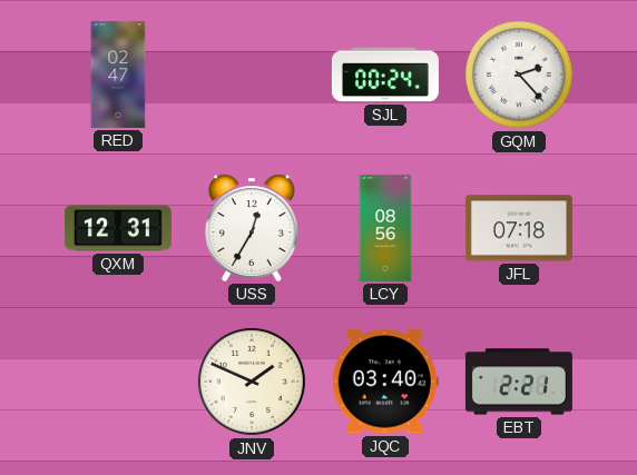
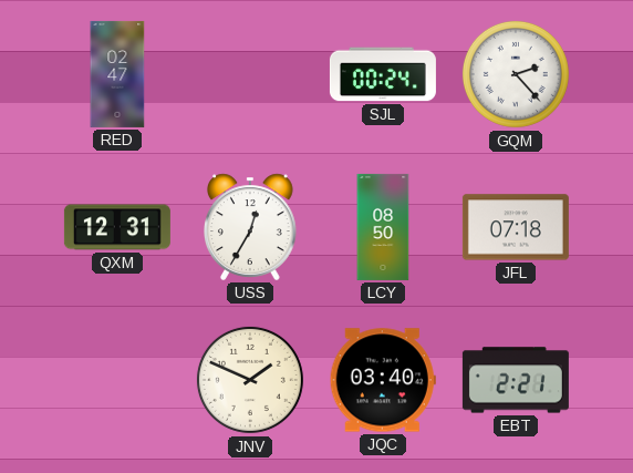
LCY: 08:56 -> 08:50
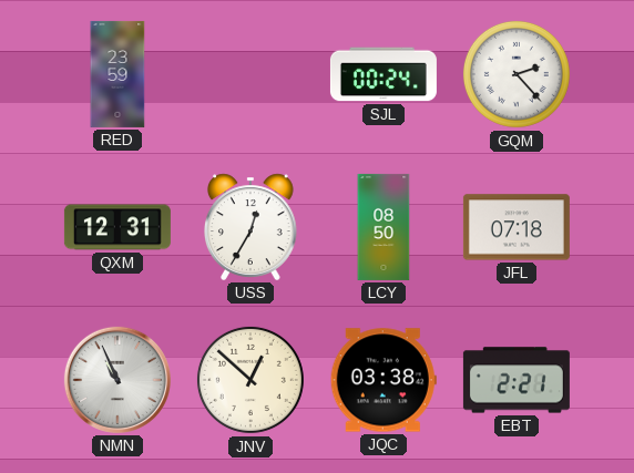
RED: 02:47 -> 23:59
NMN: none -> 10:56
JNV: 1:49 -> 12:52
JQC: 03:40 -> 03:38
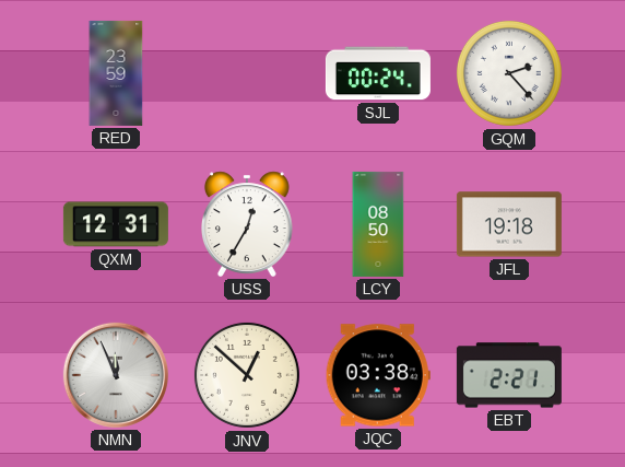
JFL: 07:18 -> 19:18
NMN: 10:56 -> 11:56
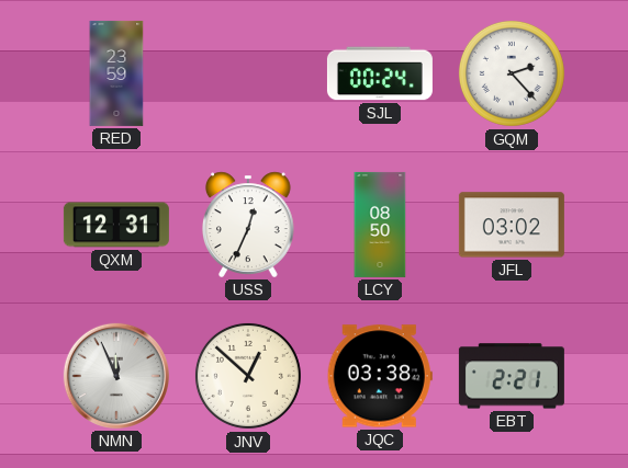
USS: 12:35 -> 12:34
JFL: 19:18 -> 03:02
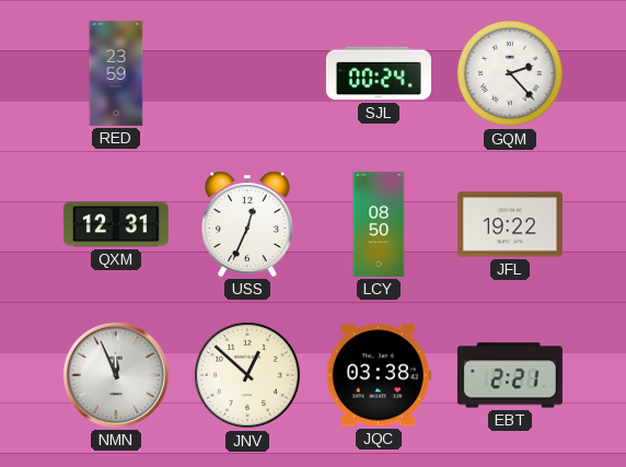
JFL: 03:02 -> 19:22
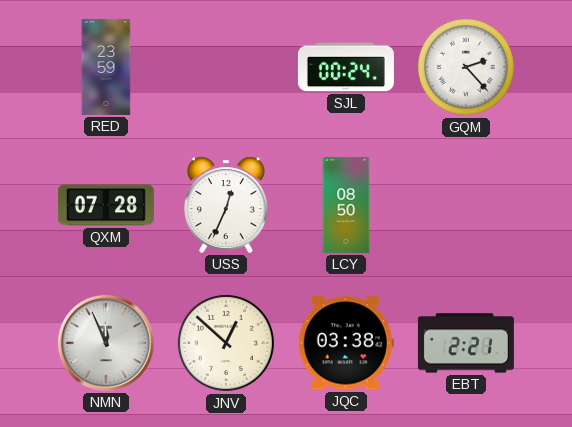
QXM: 12:31 -> 07:28
JFL: 19:22 -> none
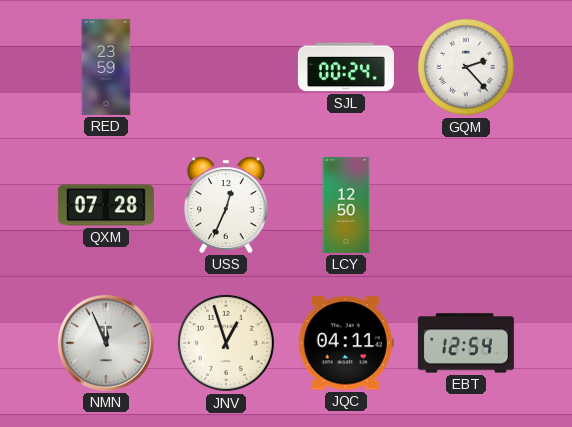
LCY: 08:50 -> 12:50
JNV: 12:52 -> 12:57
JQC: 03:38 -> 04:11
EBT: 2:21 -> 12:54
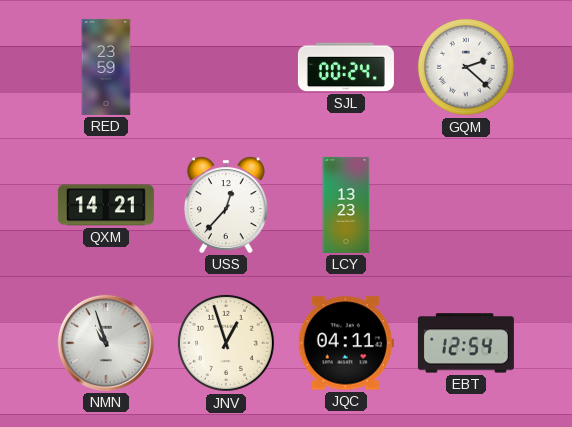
GQM: 2:23 -> 2:22
QXM: 07:28 -> 14:21
USS: 12:34 -> 12:37
LCY: 12:50 -> 13:23
NMN: 11:56 -> 10:57
